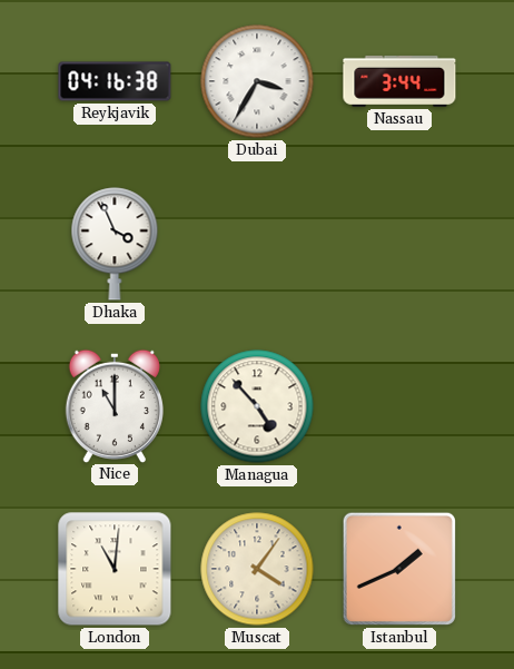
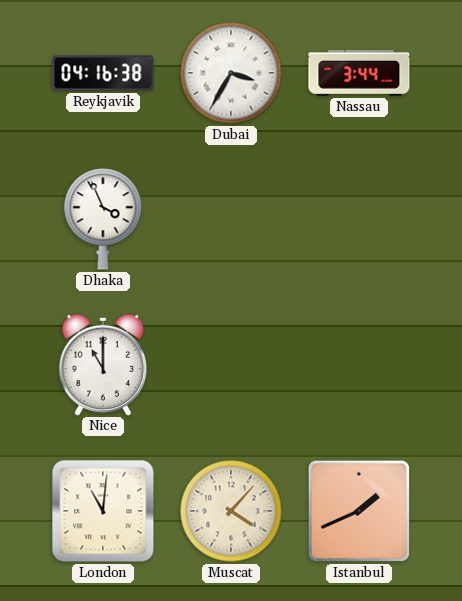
Managua: 4:53 -> none
Muscat: 4:06 -> 4:07
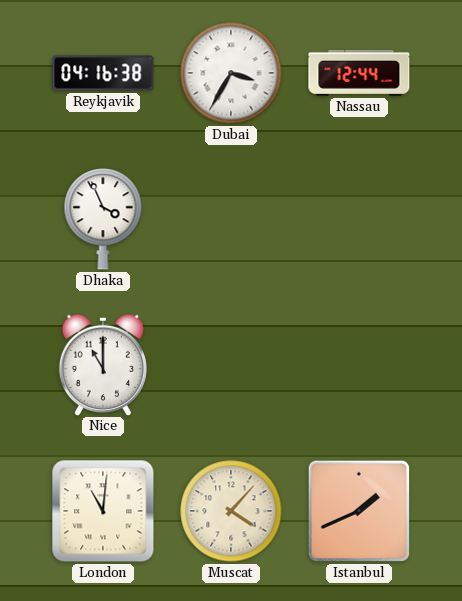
Nassau: 3:44 -> 12:44
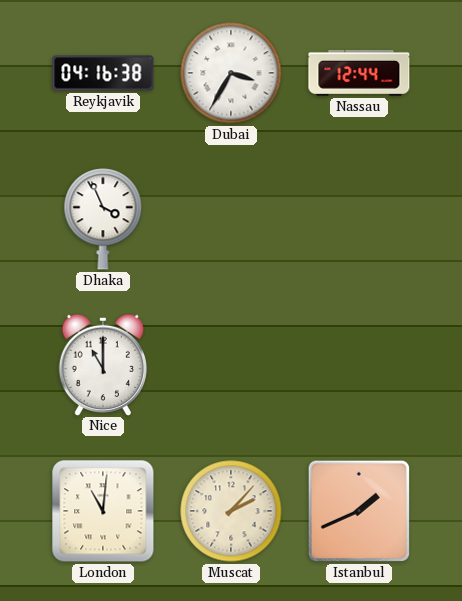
Muscat: 4:07 -> 2:07
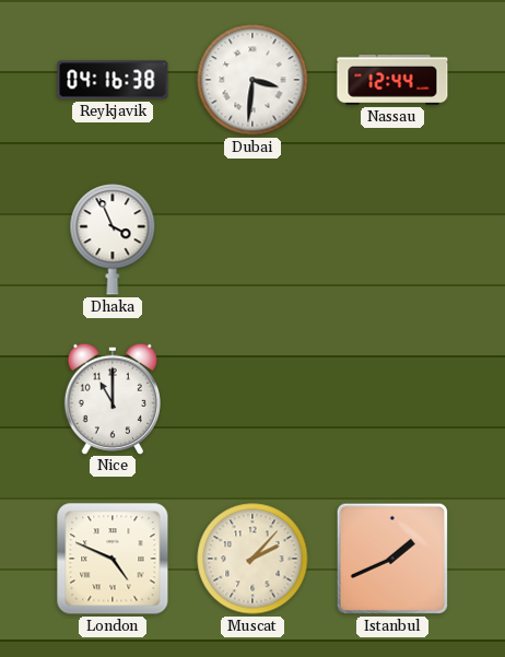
Dubai: 3:35 -> 3:31
London: 11:01 -> 4:49
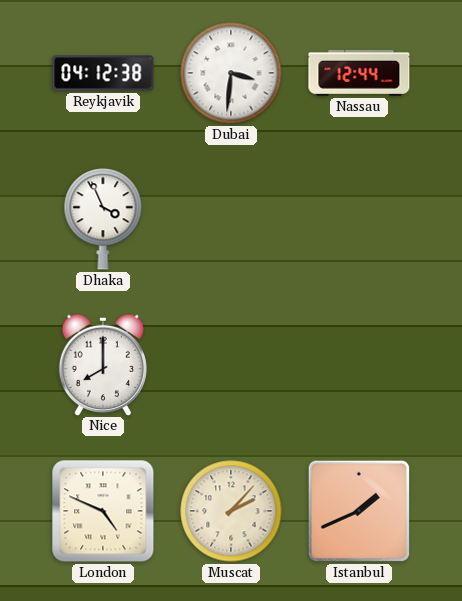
Reykjavik: 04:16 -> 04:12
Nice: 11:00 -> 8:00
